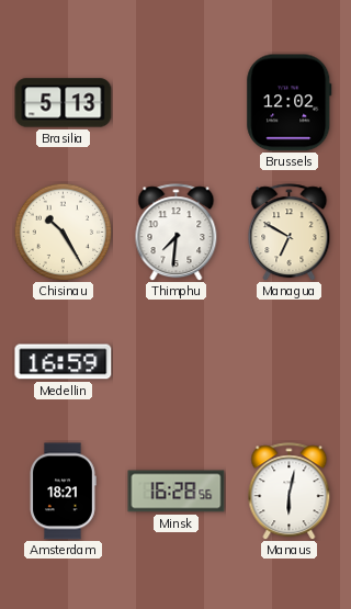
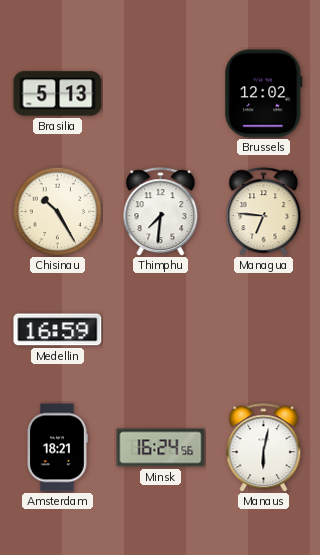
Managua: 6:50 -> 6:46
Minsk: 16:28 -> 16:24
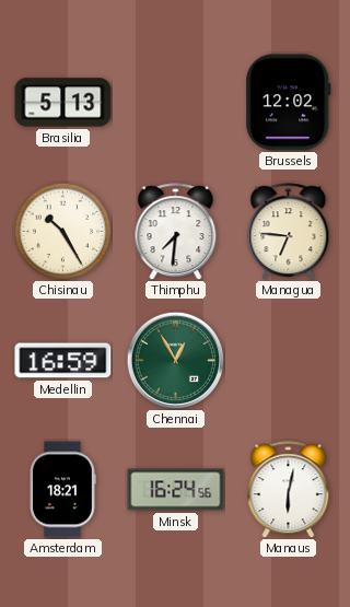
Chennai: none -> 12:55
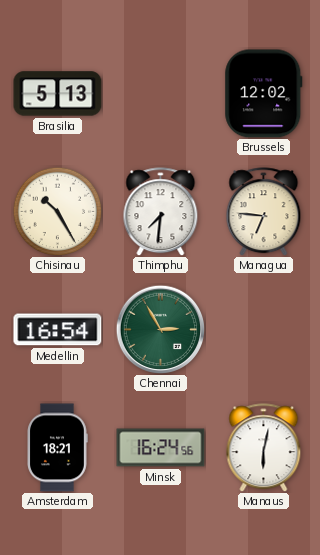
Medellin: 16:59 -> 16:54
Chennai: 12:55 -> 2:55
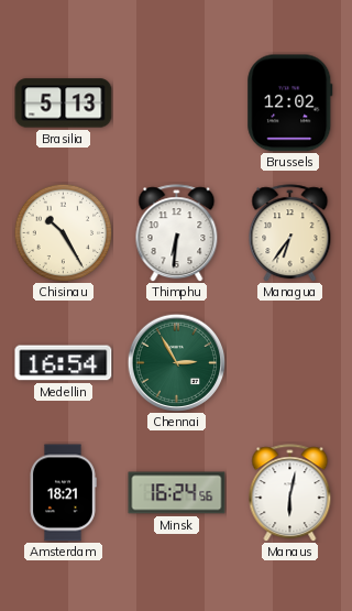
Thimphu: 7:31 -> 6:31
Managua: 6:46 -> 6:36
